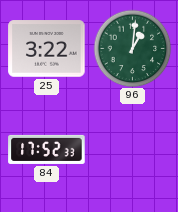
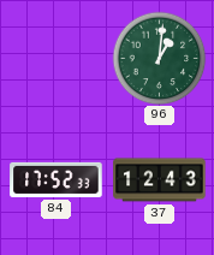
25: 3:22 -> none
37: none -> 12:43
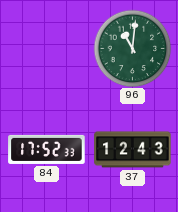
96: 1:01 -> 11:01
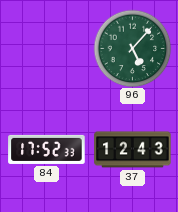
96: 11:01 -> 5:07
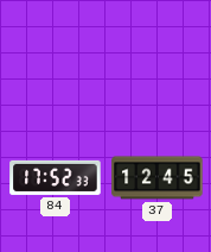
96: 5:07 -> none
37: 12:43 -> 12:45
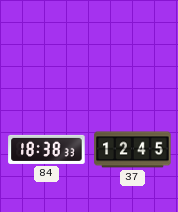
84: 17:52 -> 18:38
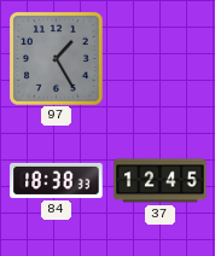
97: none -> 1:25
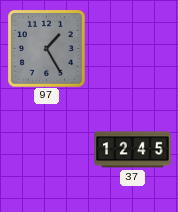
84: 18:38 -> none
